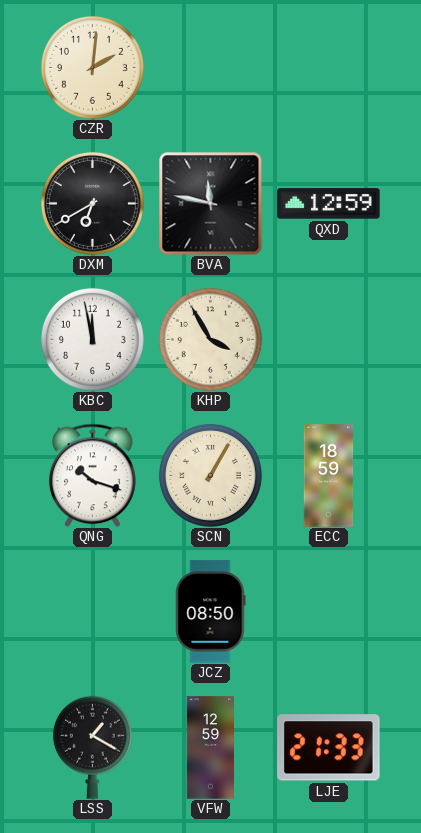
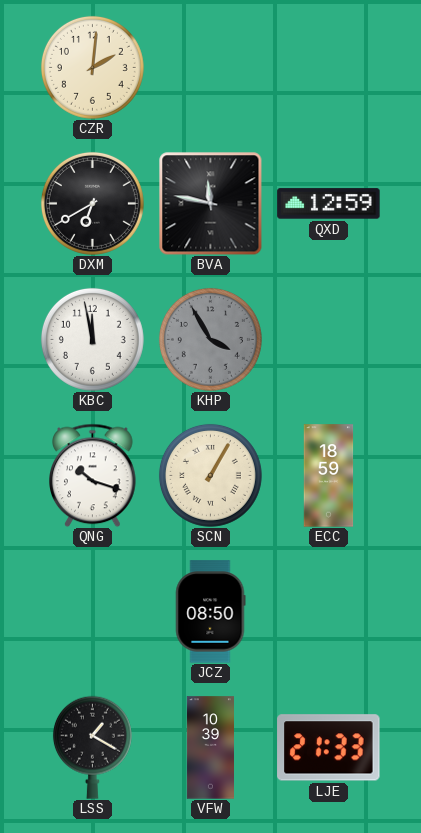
KHP dial: cream -> grey
VFW: 12:59 -> 10:39
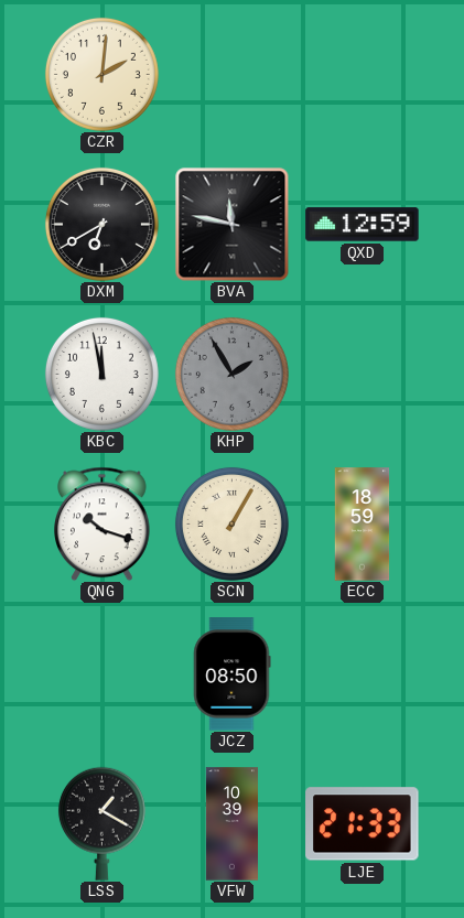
KHP: 3:55 -> 1:55
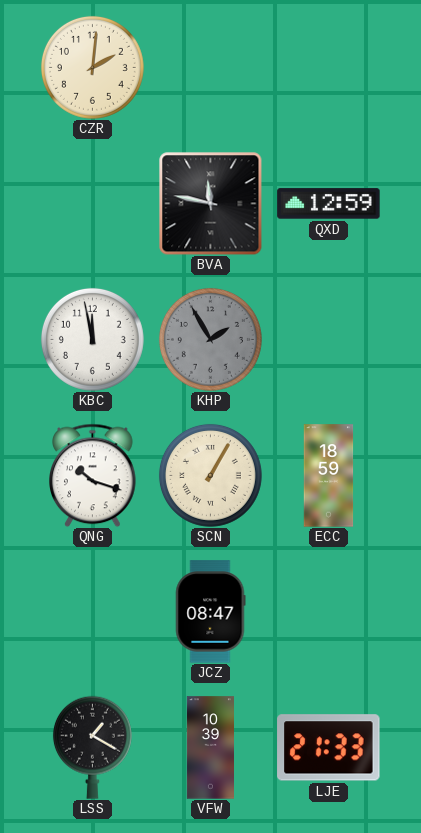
DXM: 6:40 -> none
JCZ: 08:50 -> 08:47
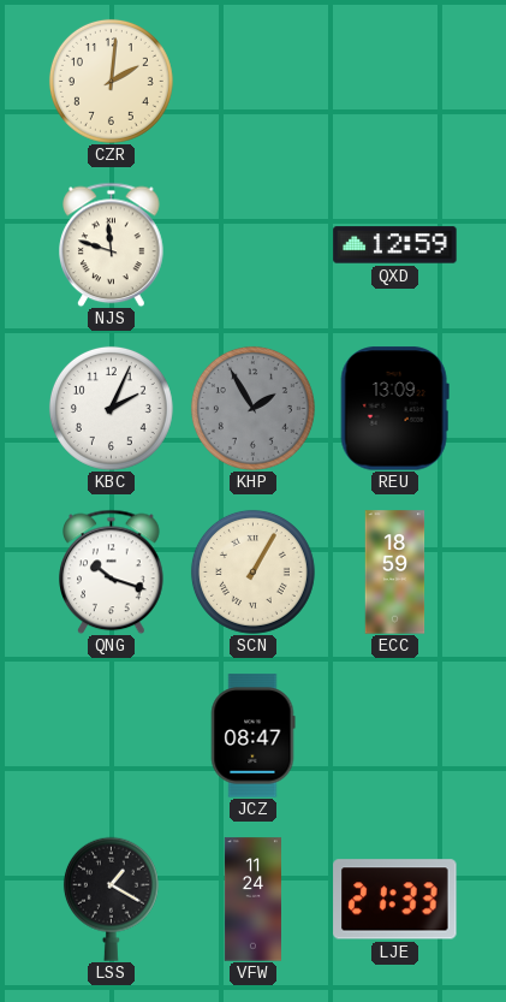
NJS: none -> 11:48
BVA: 11:47 -> none
KBC: 11:58 -> 2:04
REU: none -> 13:09
VFW: 10:39 -> 11:24
